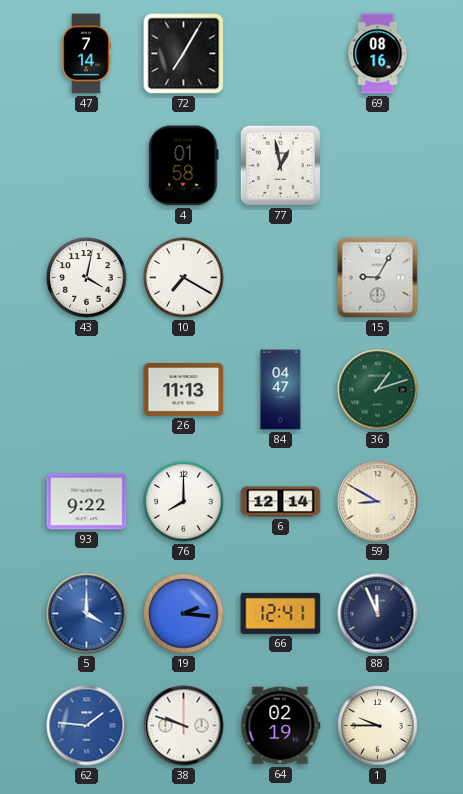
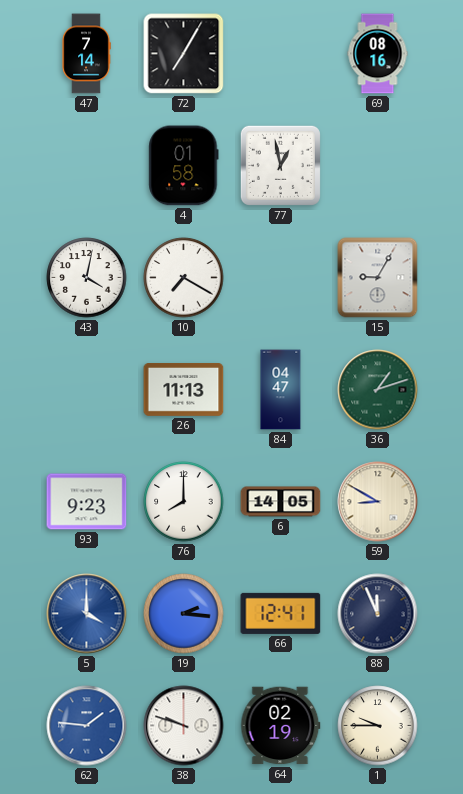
93: 9:22 -> 9:23
6: 12:14 -> 14:05
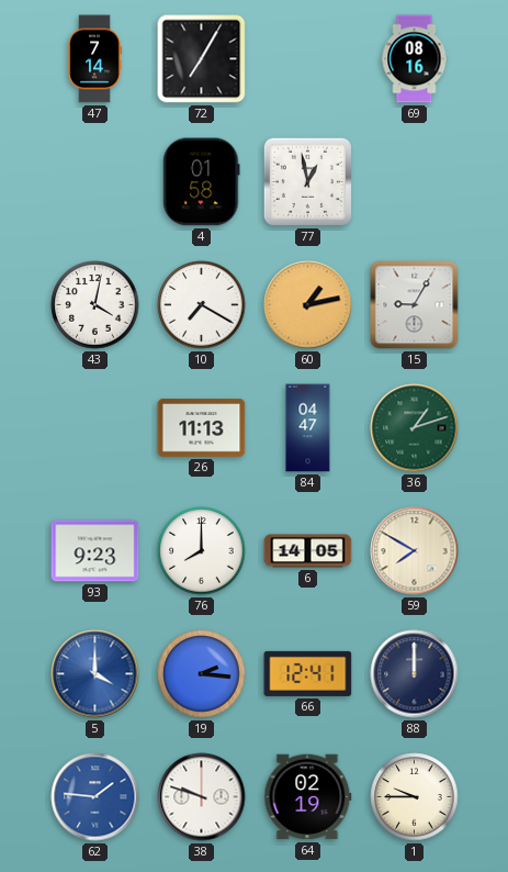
60: none -> 1:13
59: 8:50 -> 7:50
88: 11:56 -> 12:00
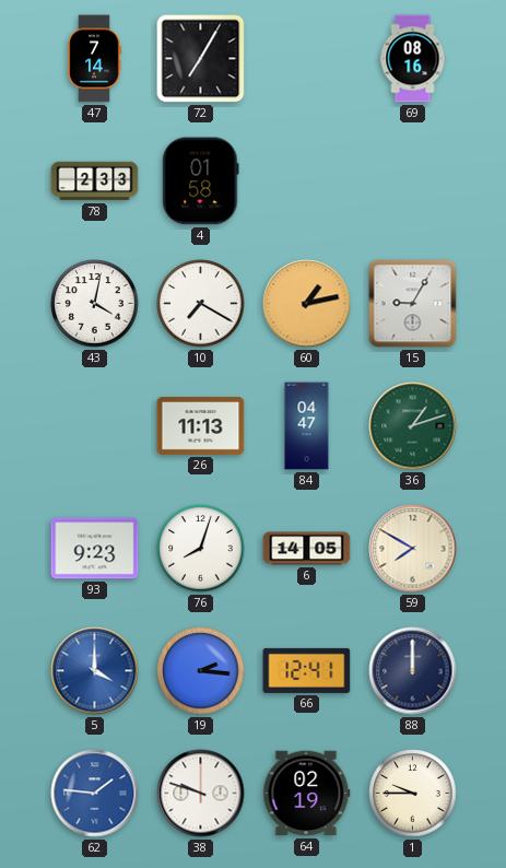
78: none -> 2:33
77: 12:58 -> none
76: 8:00 -> 8:03
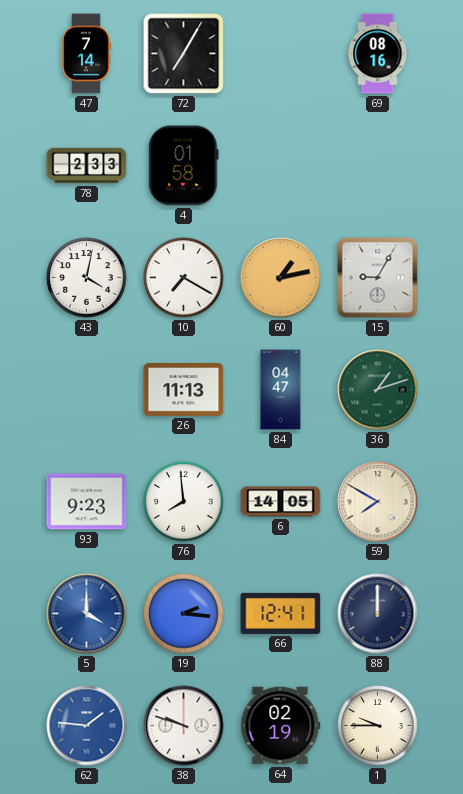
76: 8:03 -> 7:59
